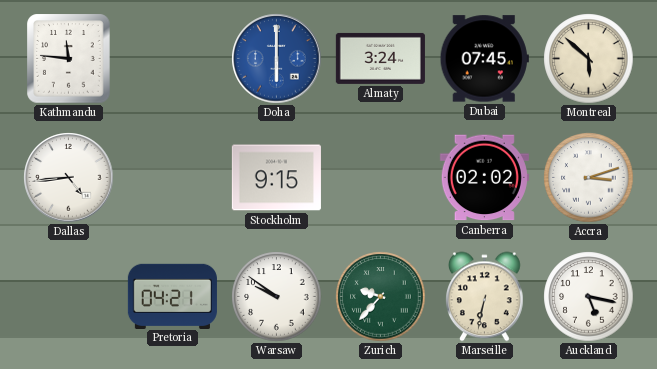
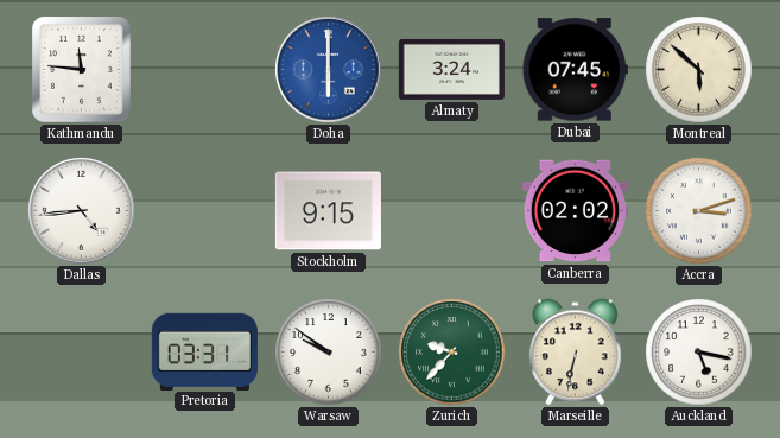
Pretoria: 04:21 -> 03:31
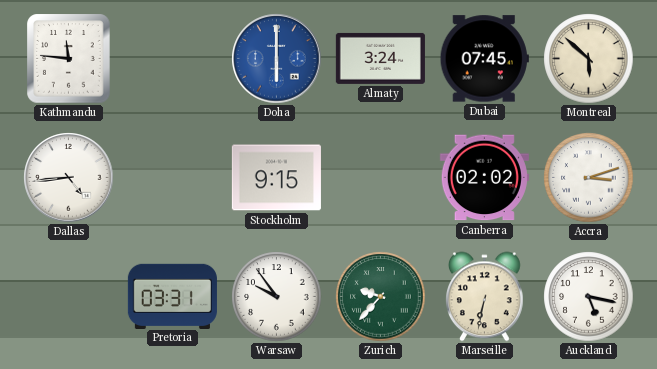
Warsaw: 9:51 -> 9:54
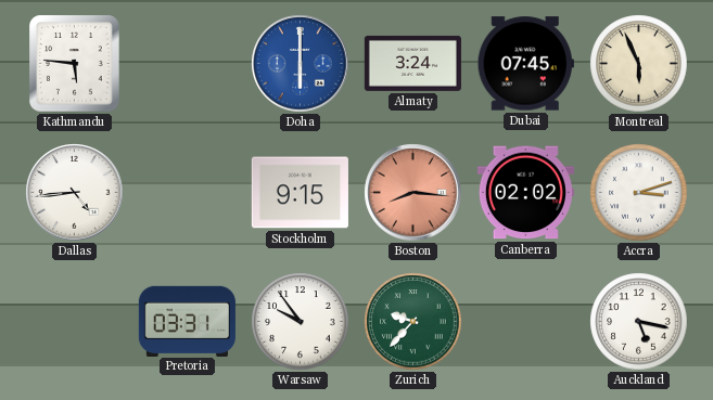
Kathmandu: 11:46 -> 5:46
Montreal: 5:52 -> 5:56
Boston: none -> 8:16
Marseille: 6:32 -> none
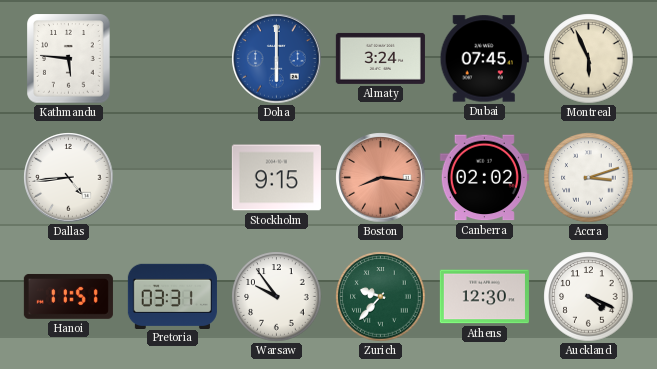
Hanoi: none -> 11:51
Athens: none -> 12:30
Auckland: 5:17 -> 4:19
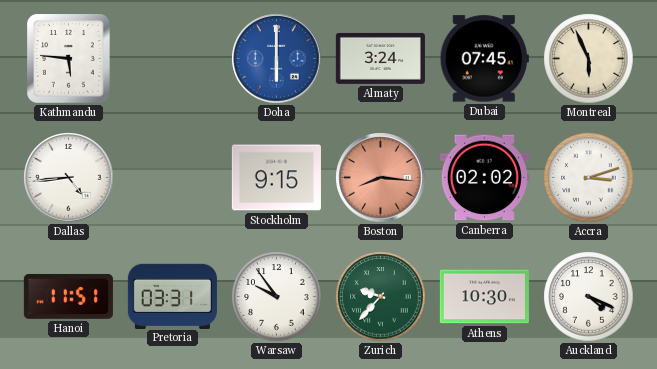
Athens: 12:30 -> 10:30
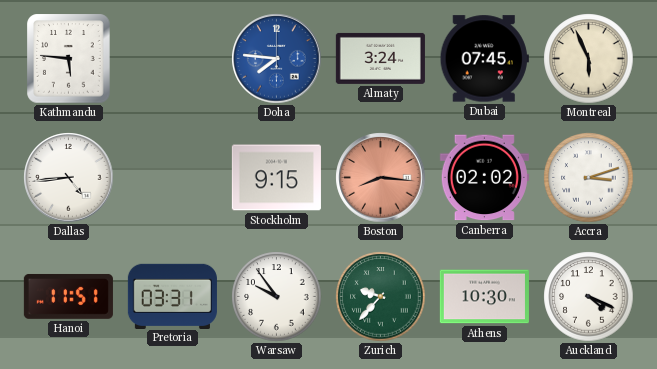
Doha: 6:00 -> 7:46
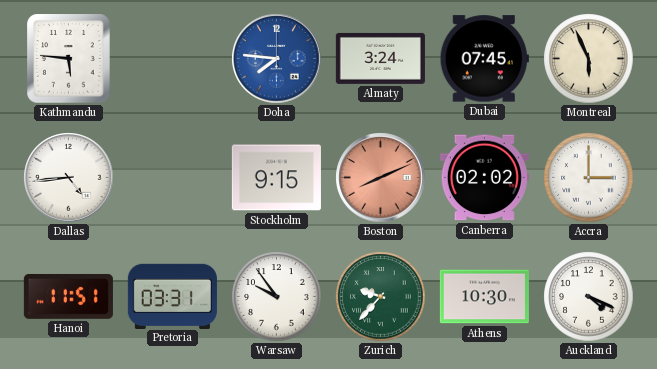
Boston: 8:16 -> 8:11
Accra: 3:12 -> 3:00
